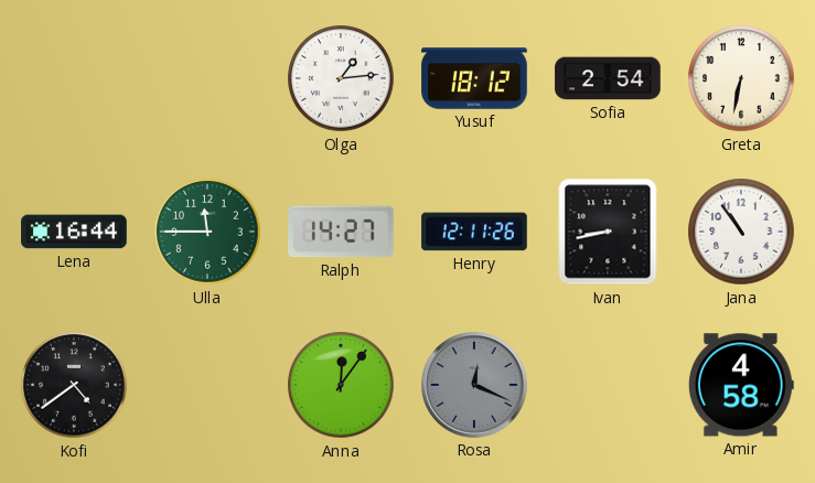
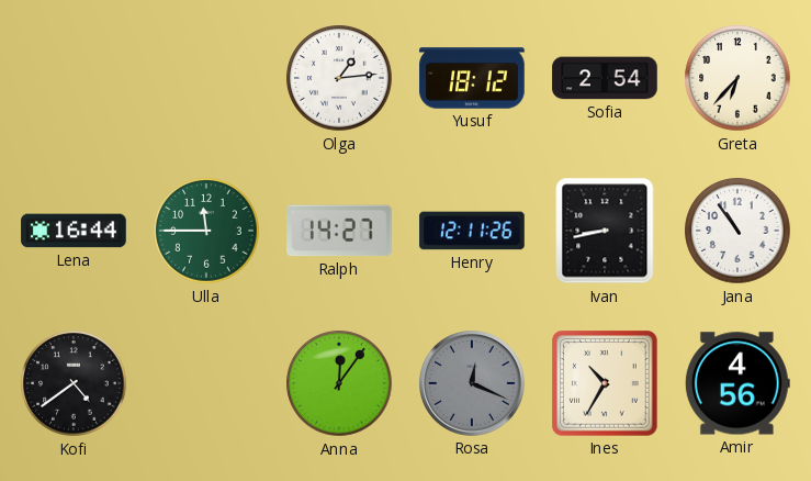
Greta: 6:32 -> 6:37
Ines: none -> 10:35
Amir: 4:58 -> 4:56
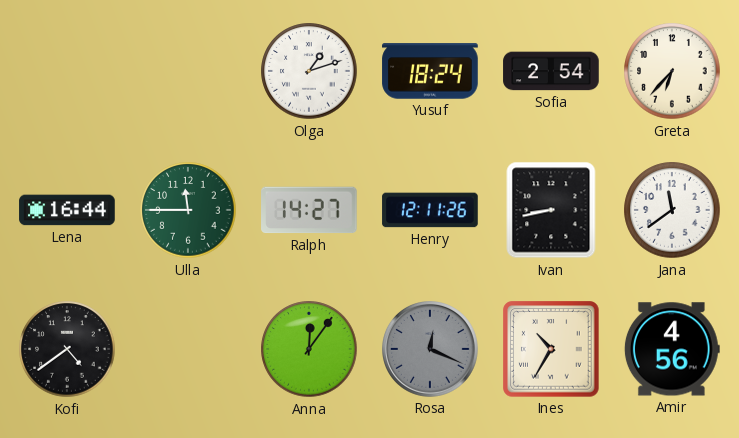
Olga: 1:14 -> 1:12
Yusuf: 18:12 -> 18:24
Jana: 10:54 -> 11:39
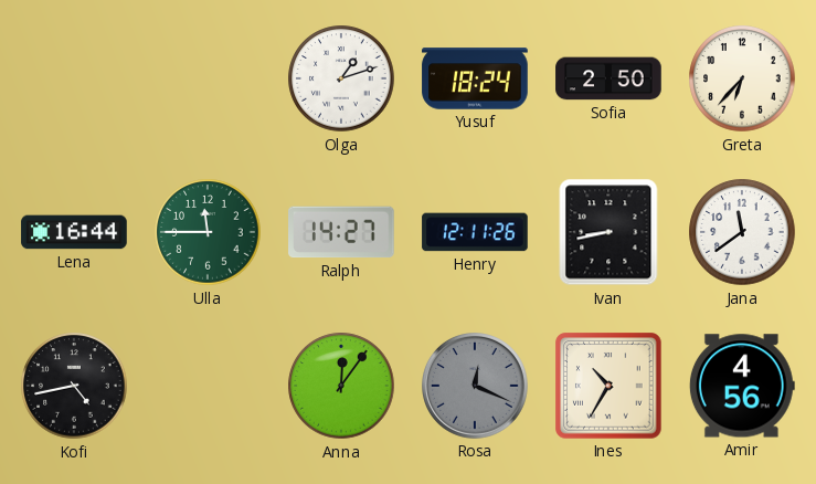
Sofia: 2:54 -> 2:50
Kofi: 4:39 -> 4:43
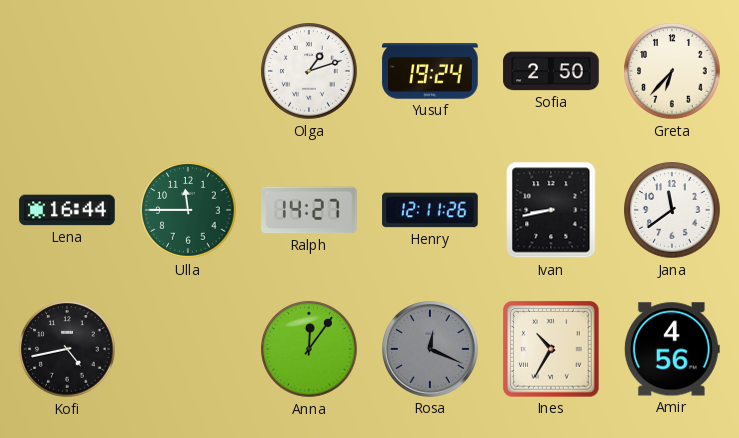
Yusuf: 18:24 -> 19:24
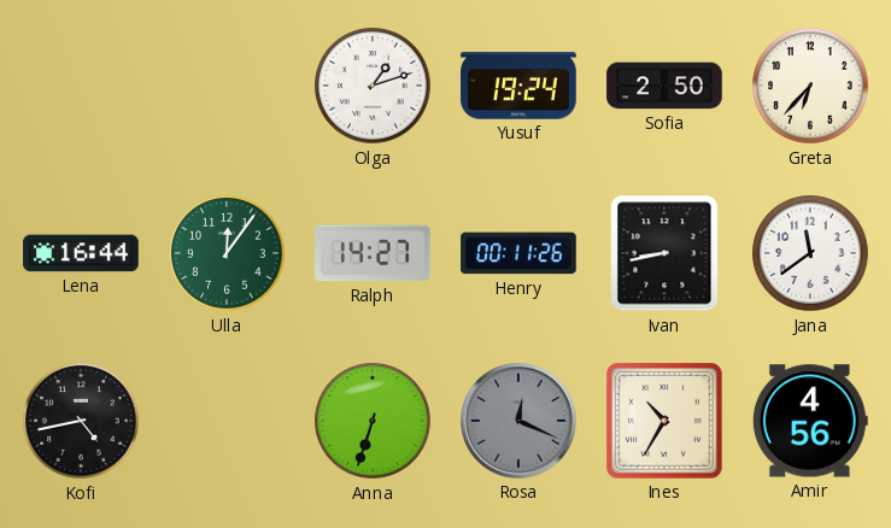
Ulla: 11:45 -> 12:06
Henry: 12:11 -> 00:11
Anna: 12:06 -> 6:33
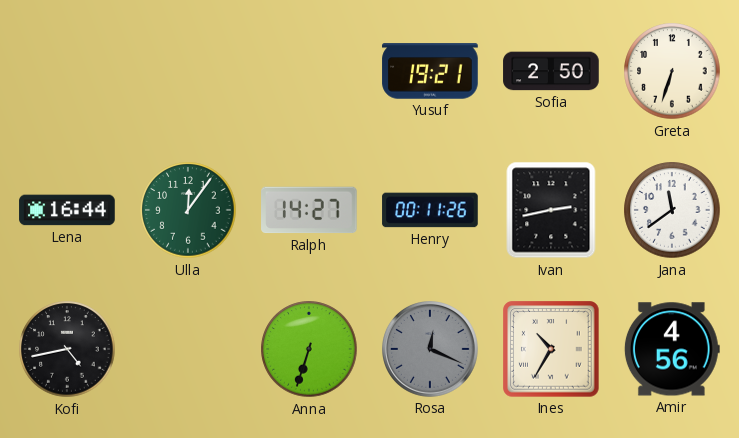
Olga: 1:12 -> none
Yusuf: 19:24 -> 19:21
Greta: 6:37 -> 6:33
Ivan: 8:43 -> 2:43
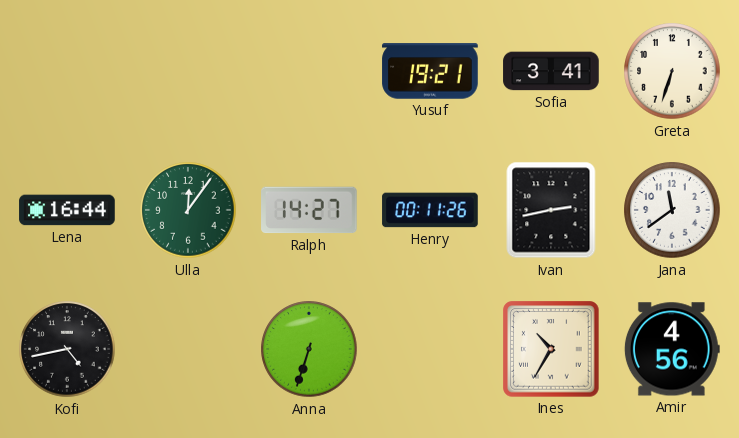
Sofia: 2:50 -> 3:41
Rosa: 12:19 -> none
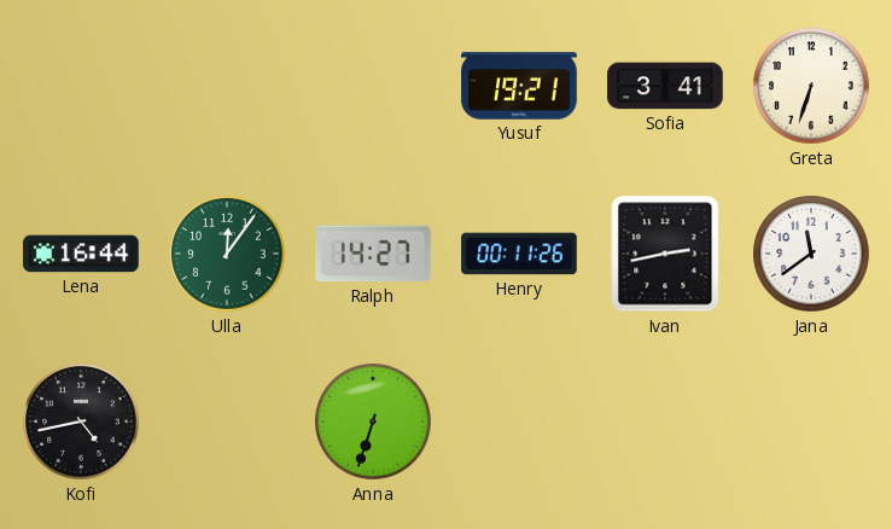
Ines: 10:35 -> none
Amir: 4:56 -> none
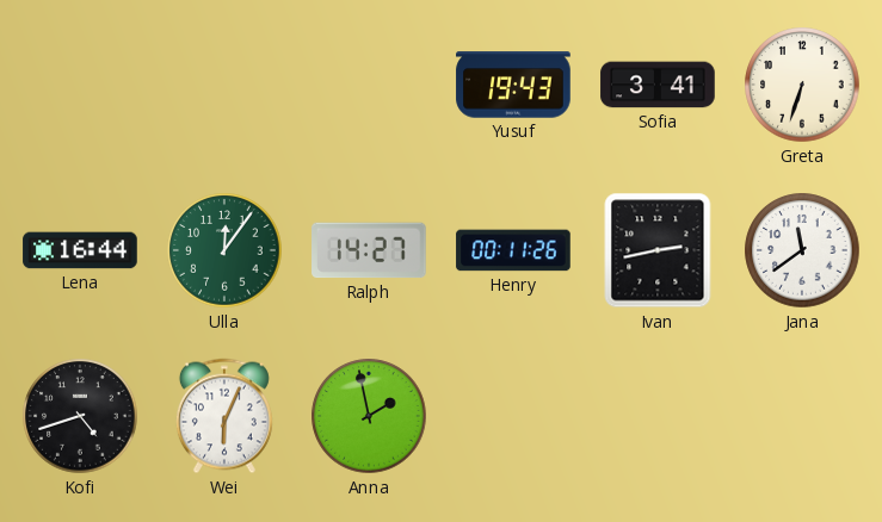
Yusuf: 19:21 -> 19:43
Kofi: 4:43 -> 4:42
Wei: none -> 6:04
Anna: 6:33 -> 1:58
